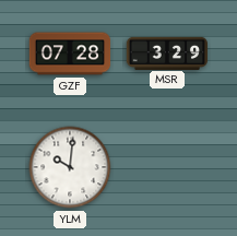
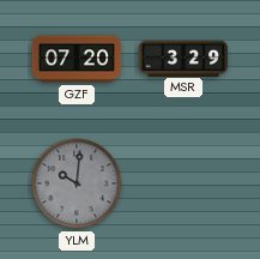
GZF: 07:28 -> 07:20
YLM dial: white -> grey
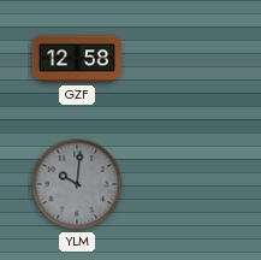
GZF: 07:20 -> 12:58
MSR: 3:29 -> none
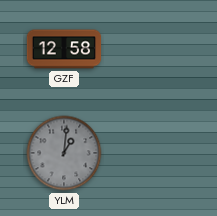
YLM: 10:01 -> 1:01
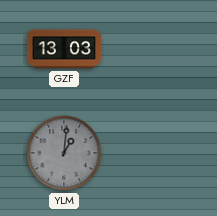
GZF: 12:58 -> 13:03
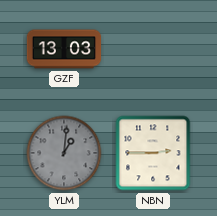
NBN: none -> 2:45
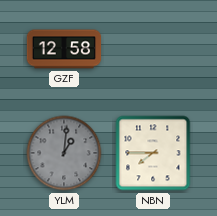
GZF: 13:03 -> 12:58
NBN: 2:45 -> 7:45
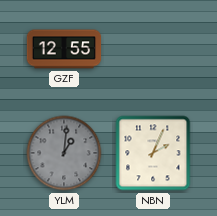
GZF: 12:58 -> 12:55
NBN: 7:45 -> 2:04
